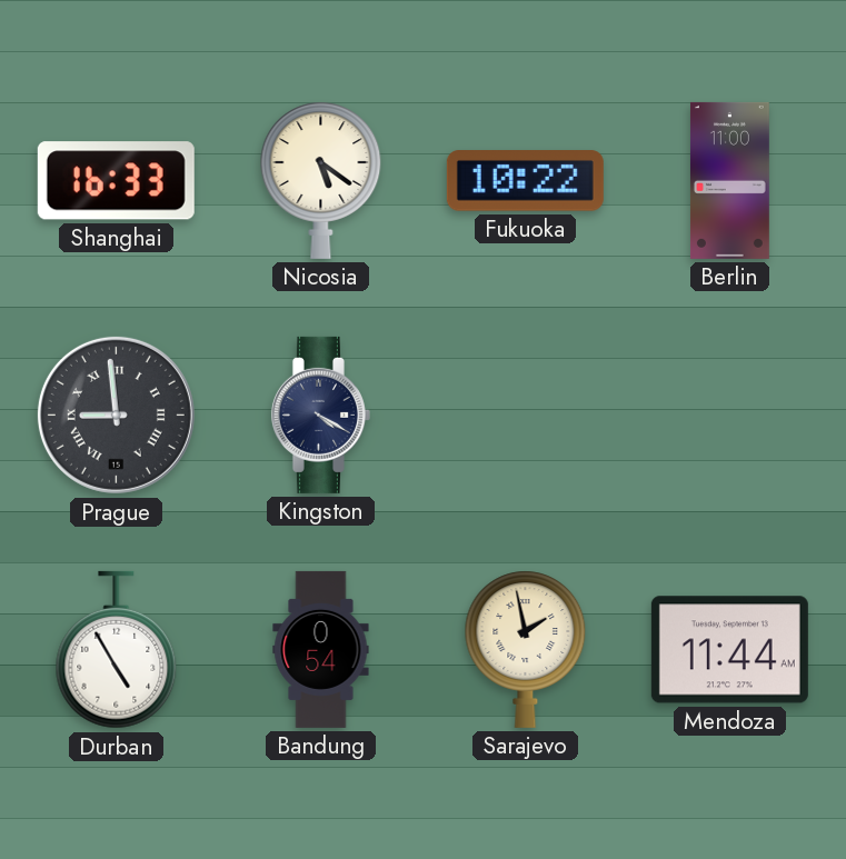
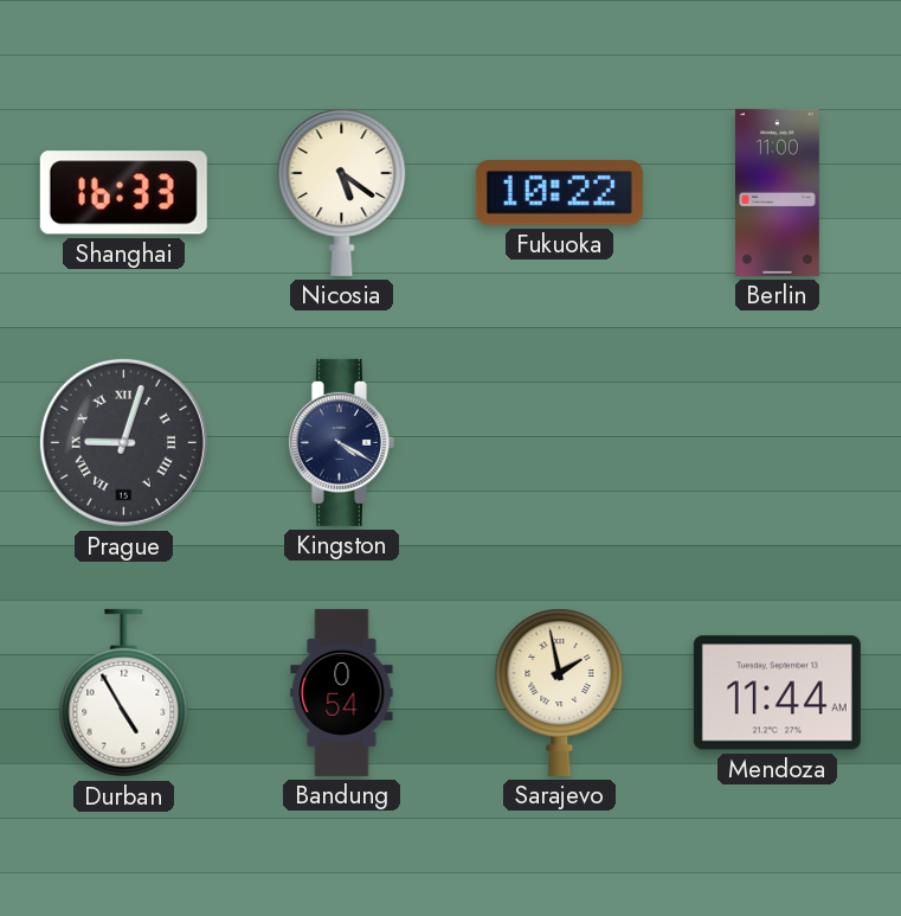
Prague: 8:59 -> 9:03
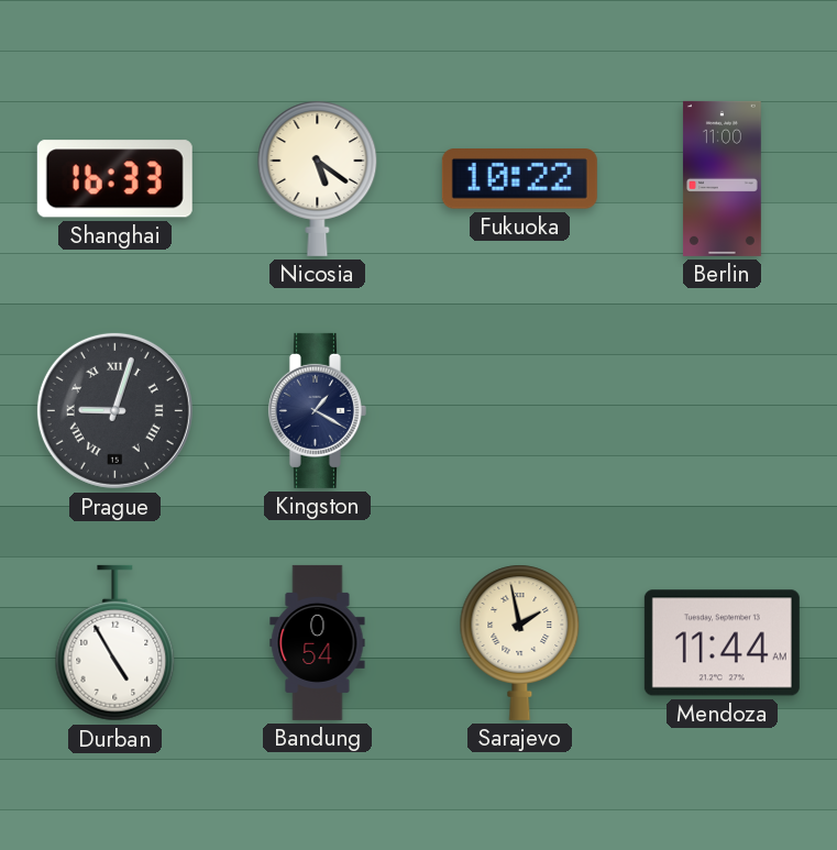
Kingston: 4:20 -> 1:20
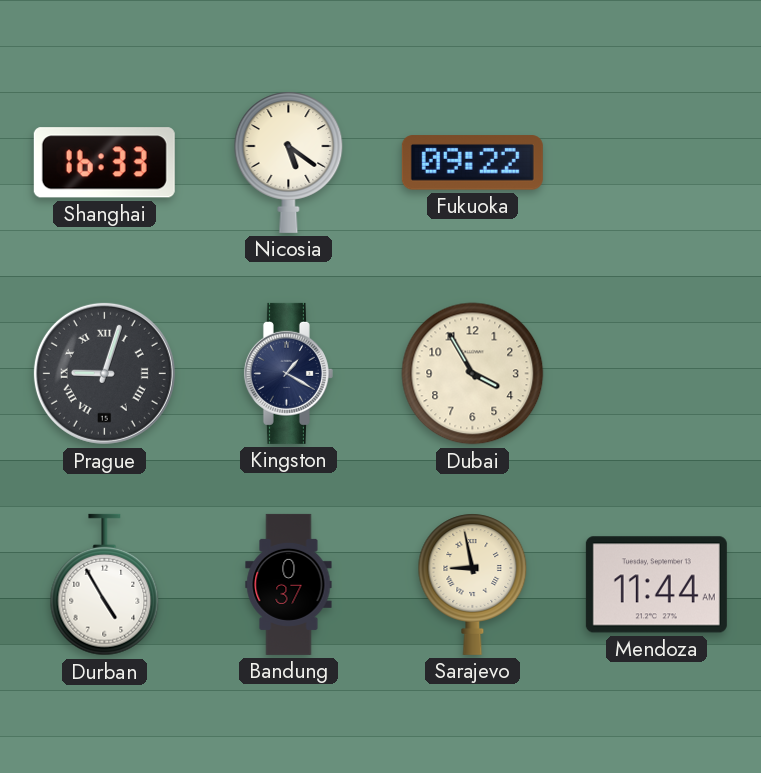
Fukuoka: 10:22 -> 09:22
Berlin: 11:00 -> none
Dubai: none -> 3:55
Bandung: 0:54 -> 0:37
Sarajevo: 1:58 -> 8:58
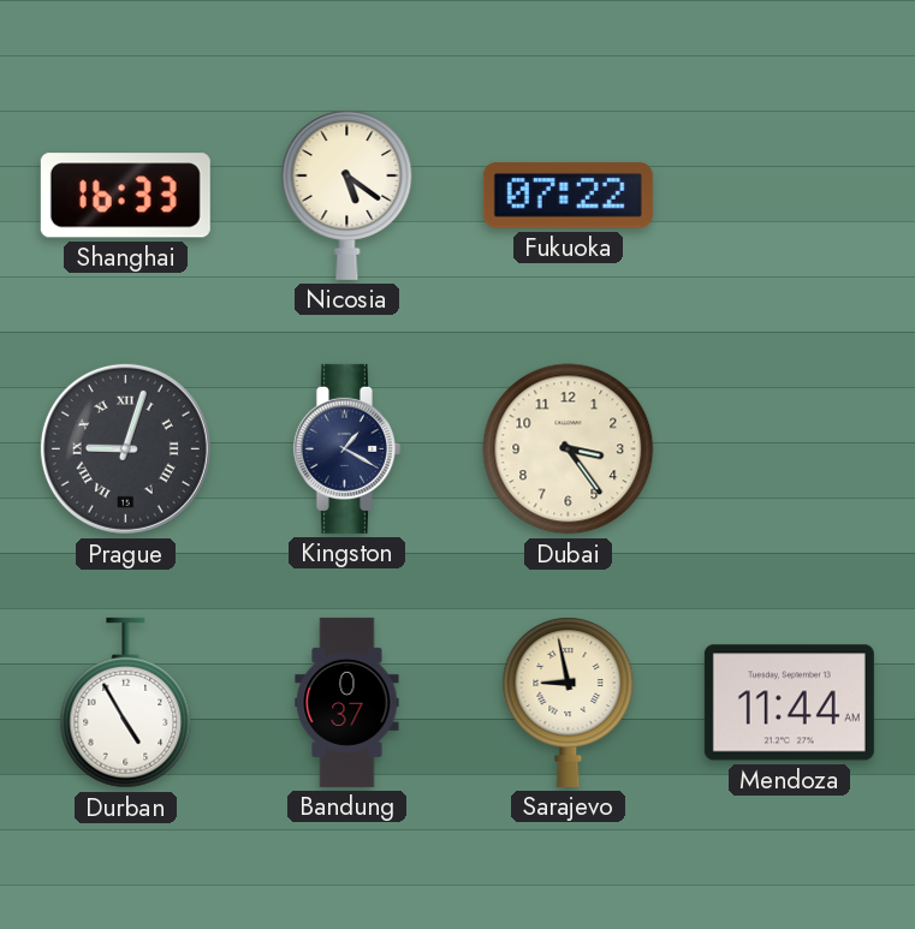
Fukuoka: 09:22 -> 07:22
Dubai: 3:55 -> 3:24
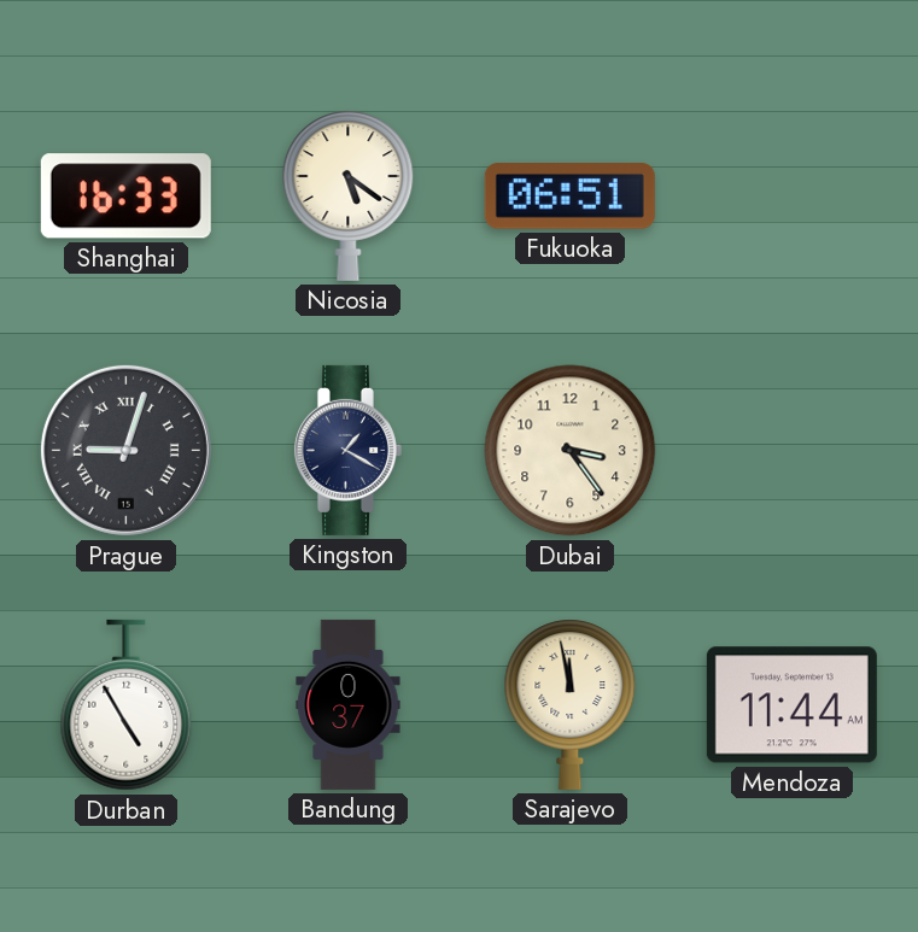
Fukuoka: 07:22 -> 06:51
Sarajevo: 8:58 -> 11:58
